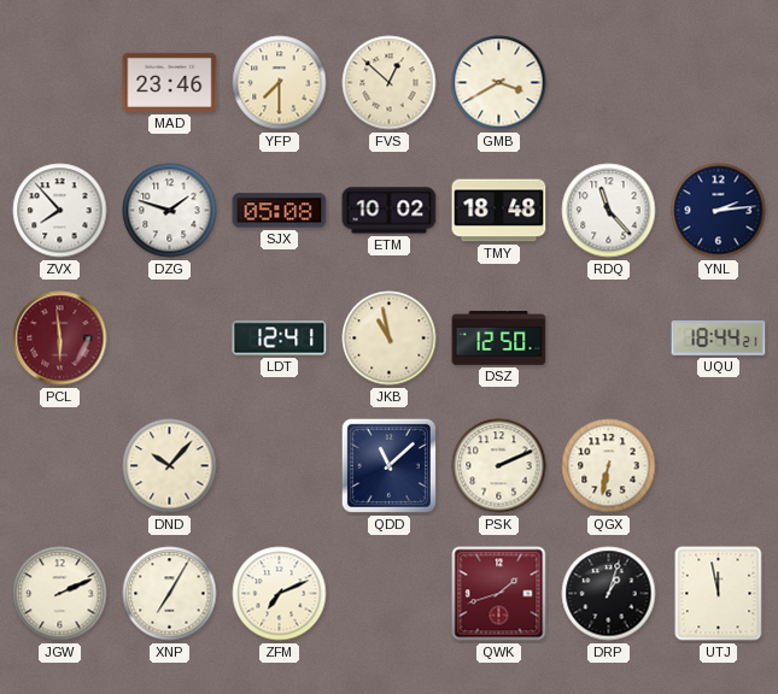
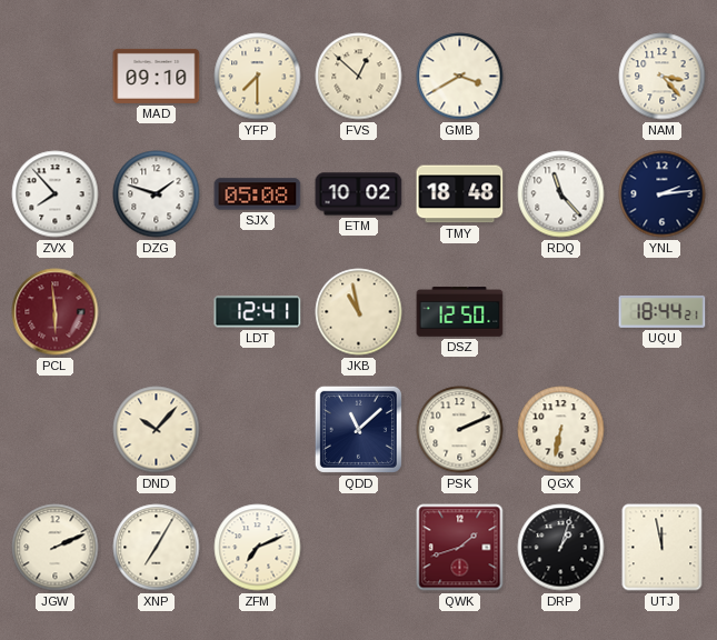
MAD: 23:46 -> 09:10
NAM: none -> 3:23
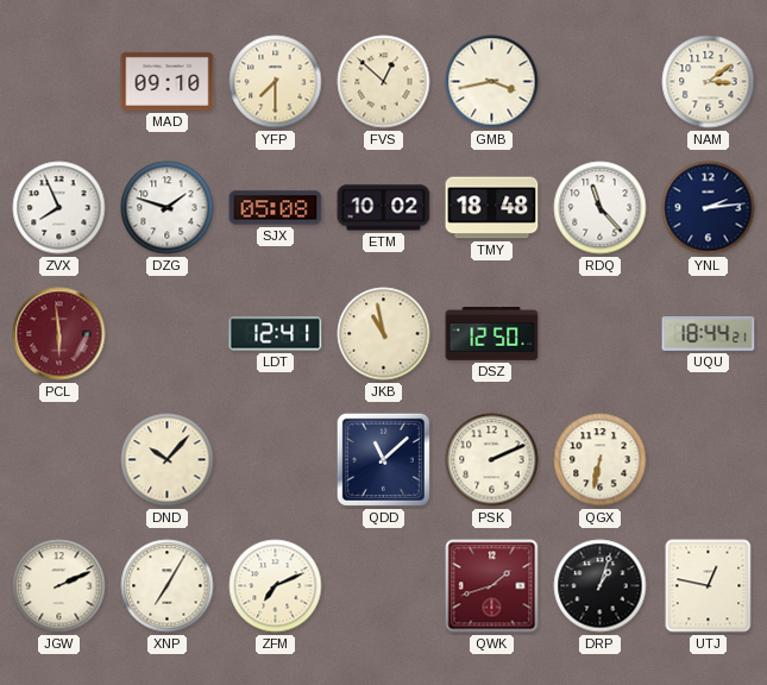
GMB: 3:40 -> 3:43
NAM: 3:23 -> 3:09
ZVX: 7:53 -> 7:56
UTJ: 11:58 -> 12:47
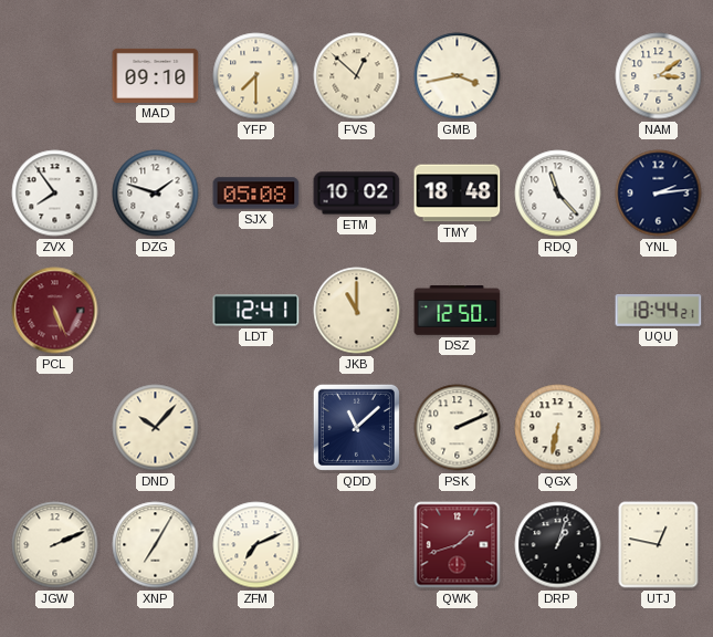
ZVX: 7:56 -> 7:54
PCL: 5:59 -> 5:26
JKB: 10:58 -> 11:00
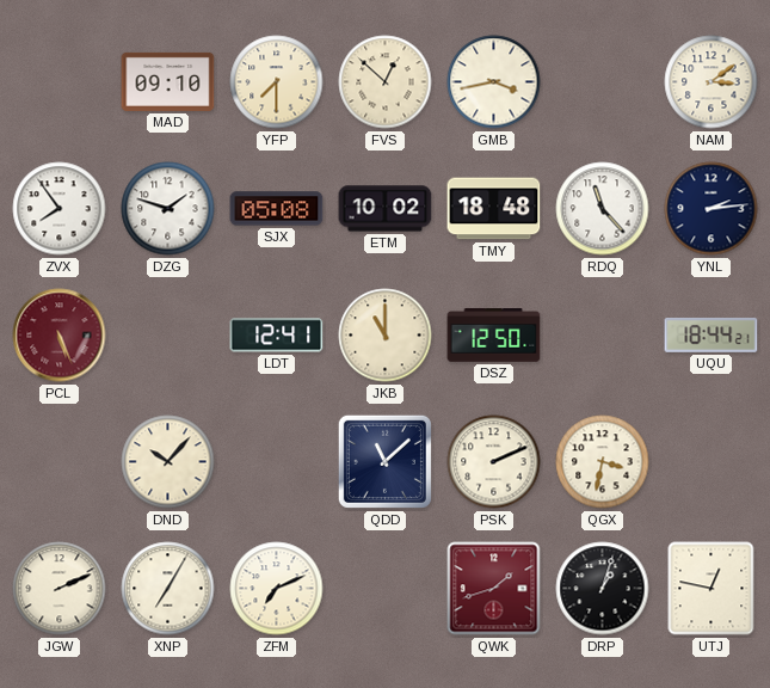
QGX: 6:32 -> 3:32
